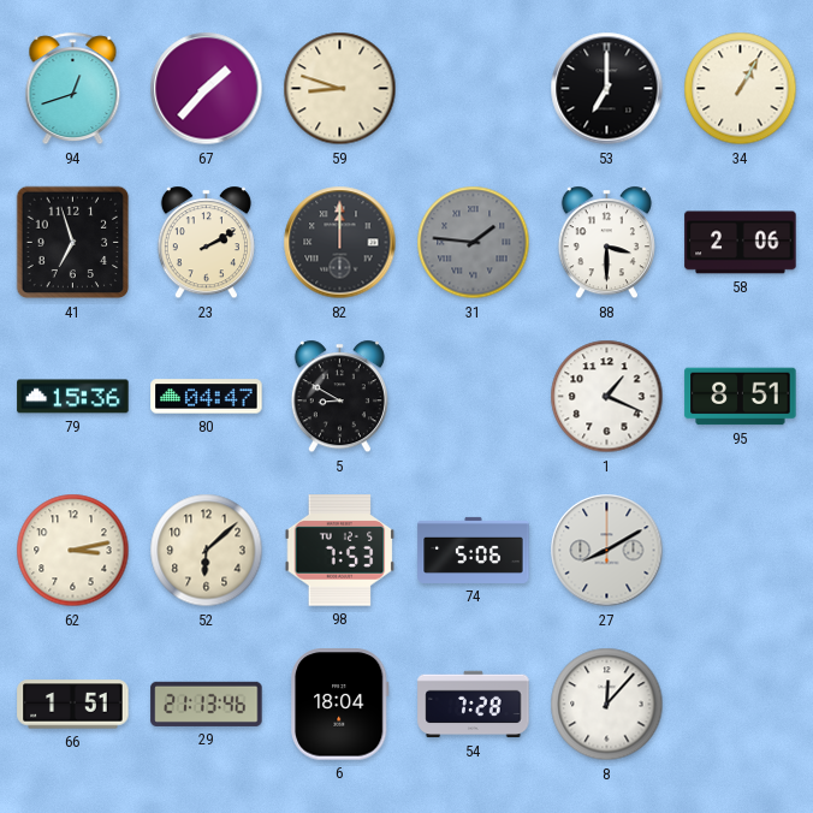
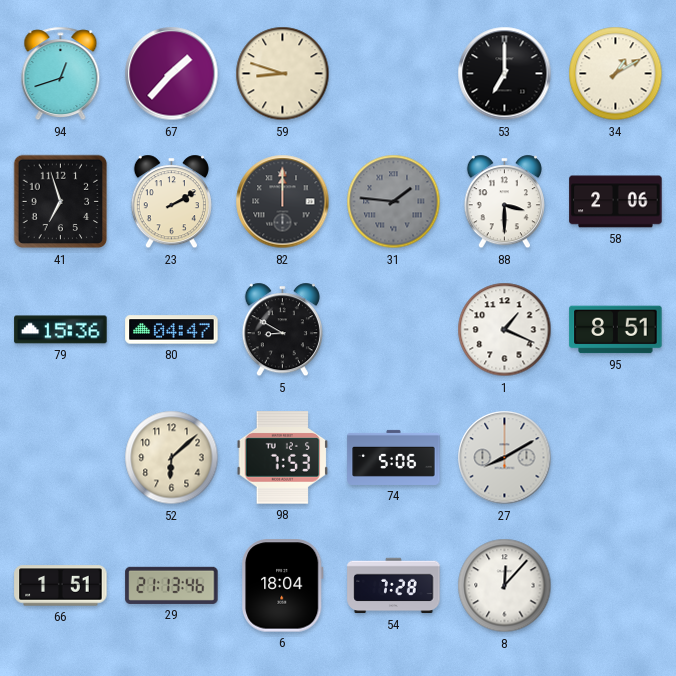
34: 1:05 -> 1:10
62: 3:13 -> none
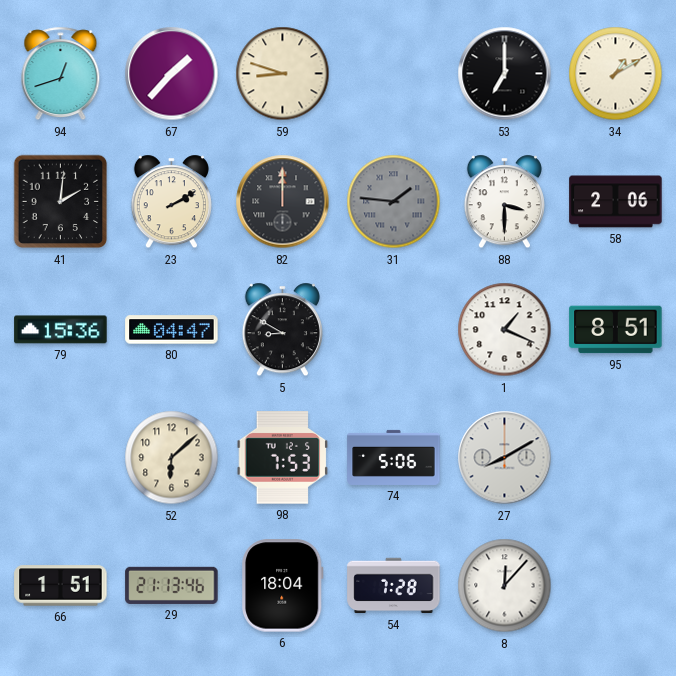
41: 6:57 -> 2:01
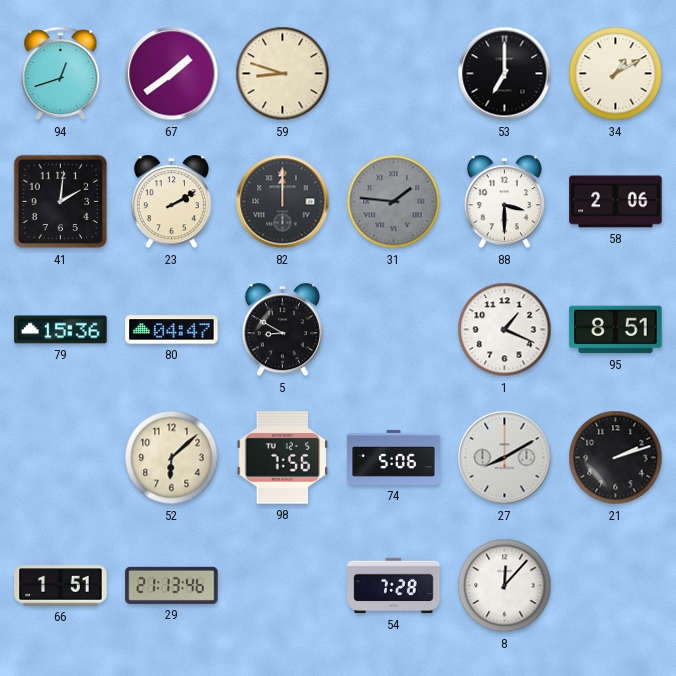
67: 1:37 -> 1:39
98: 7:53 -> 7:56
21: none -> 2:12
6: 18:04 -> none
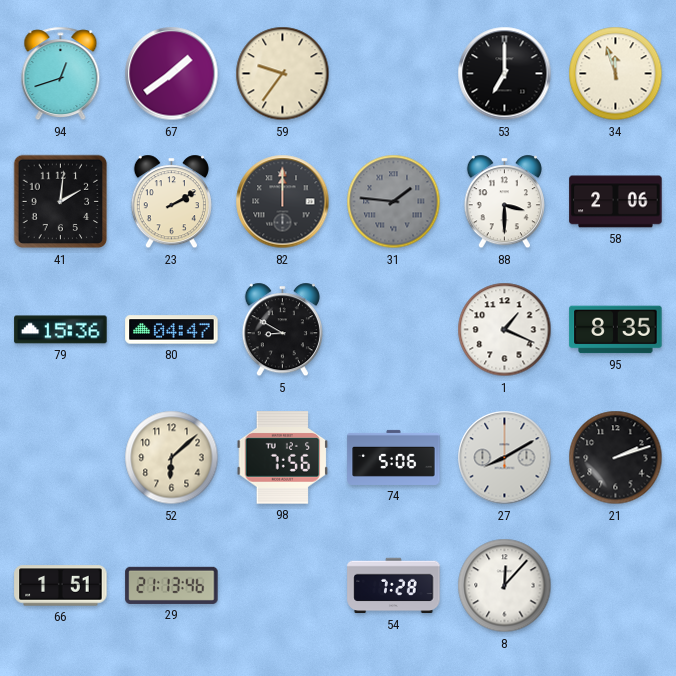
59: 8:48 -> 9:36
34: 1:10 -> 11:57
95: 8:51 -> 8:35
